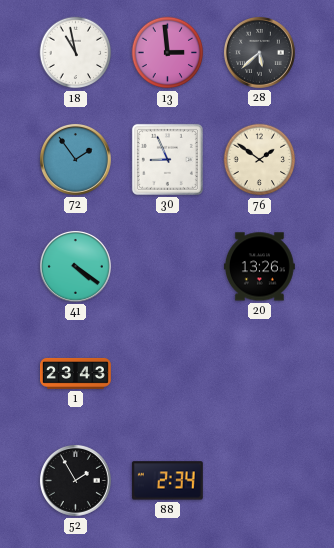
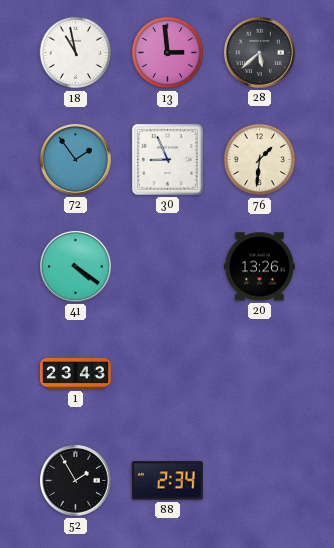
76: 1:51 -> 1:31
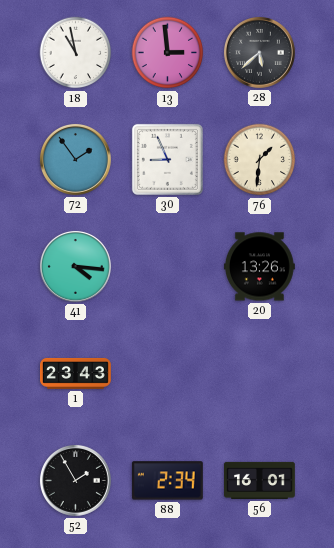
41: 4:21 -> 4:16
56: none -> 16:01
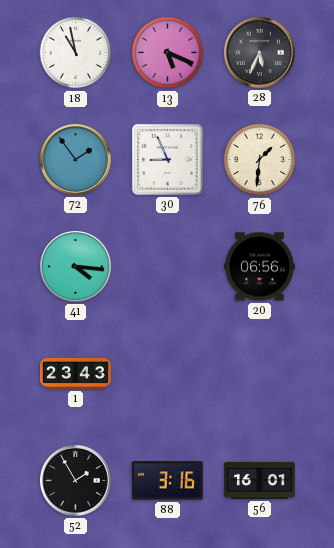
13: 2:59 -> 5:19
28: 5:38 -> 5:34
20: 13:26 -> 06:56
88: 2:34 -> 3:16
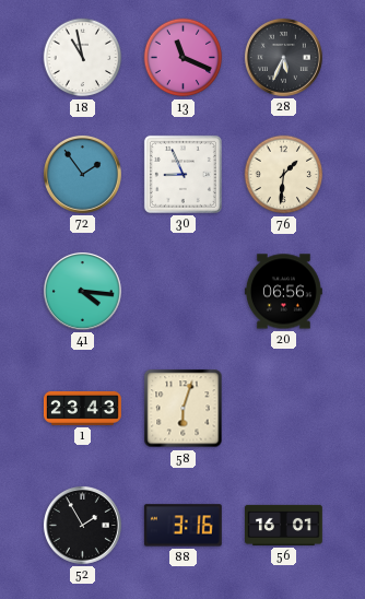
13: 5:19 -> 11:19
58: none -> 6:03
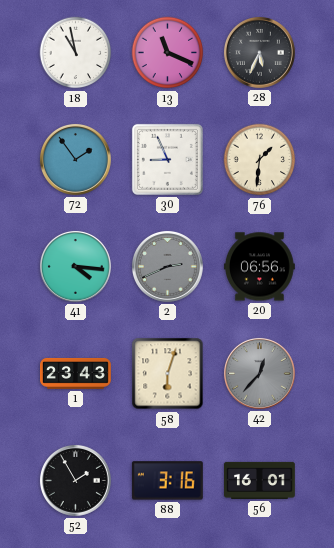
2: none -> 2:41
42: none -> 12:37
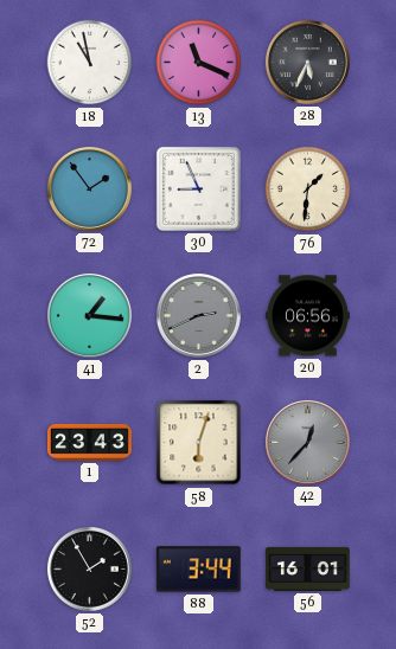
41: 4:16 -> 1:16
88: 3:16 -> 3:44
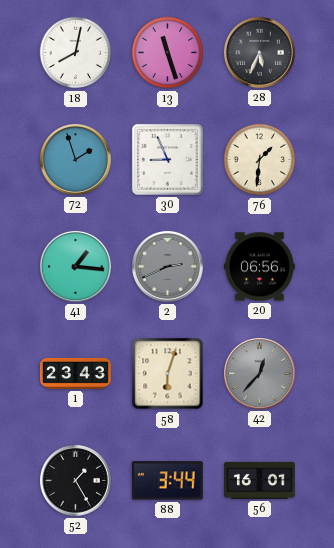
18: 10:58 -> 8:02
13: 11:19 -> 11:27
72: 1:54 -> 1:57
52: 1:55 -> 1:25
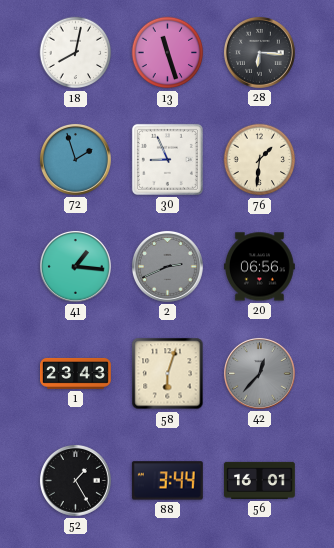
28: 5:34 -> 6:16
